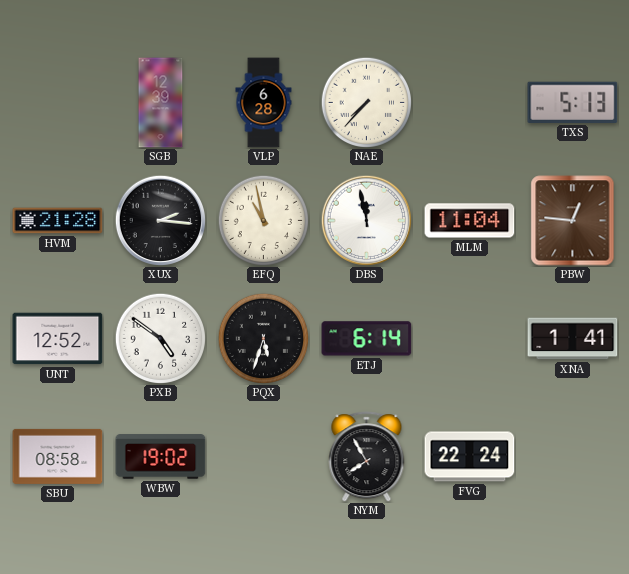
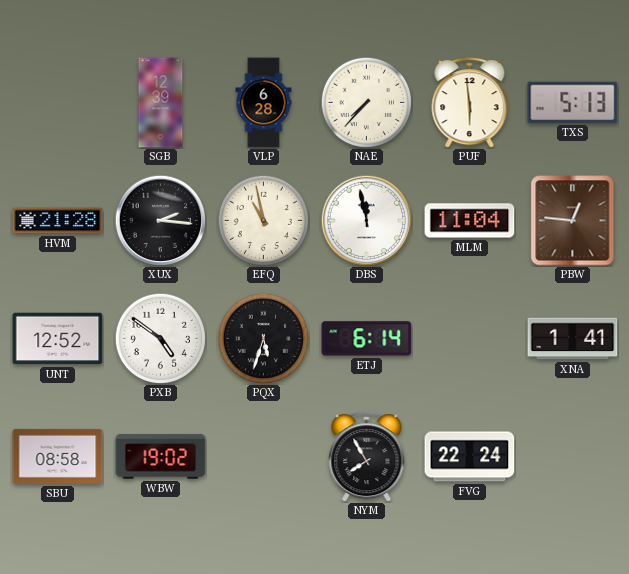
PUF: none -> 5:59
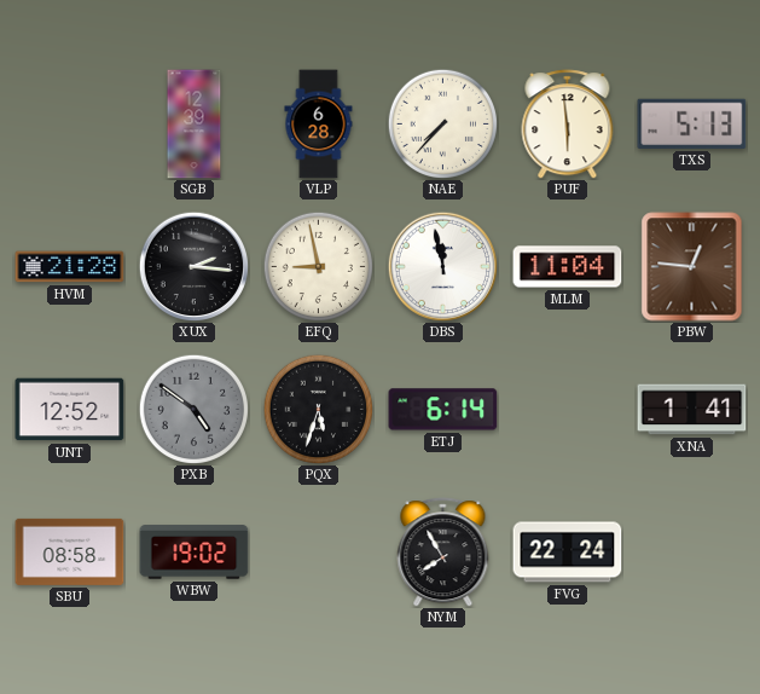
EFQ: 10:58 -> 8:58
PXB dial: white -> grey
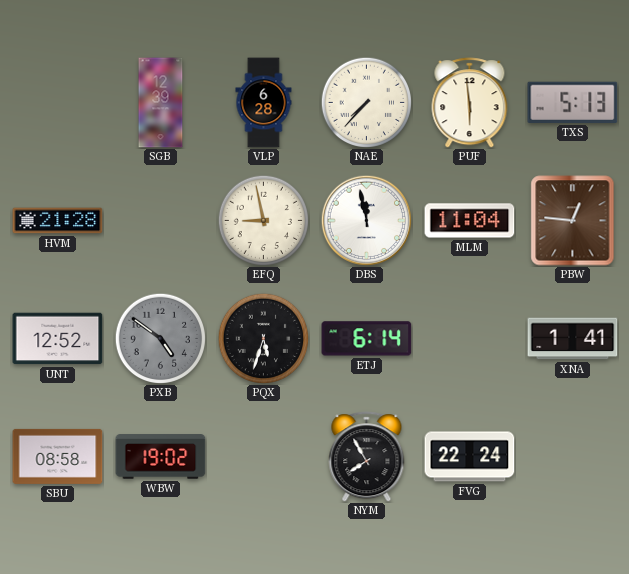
XUX: 2:16 -> none
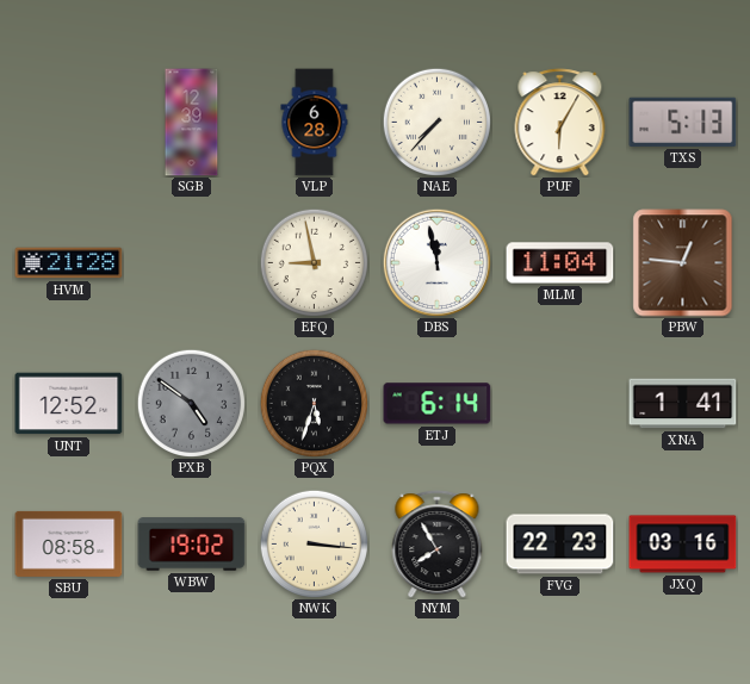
PUF: 5:59 -> 6:05
NWK: none -> 3:16
FVG: 22:24 -> 22:23
JXQ: none -> 03:16
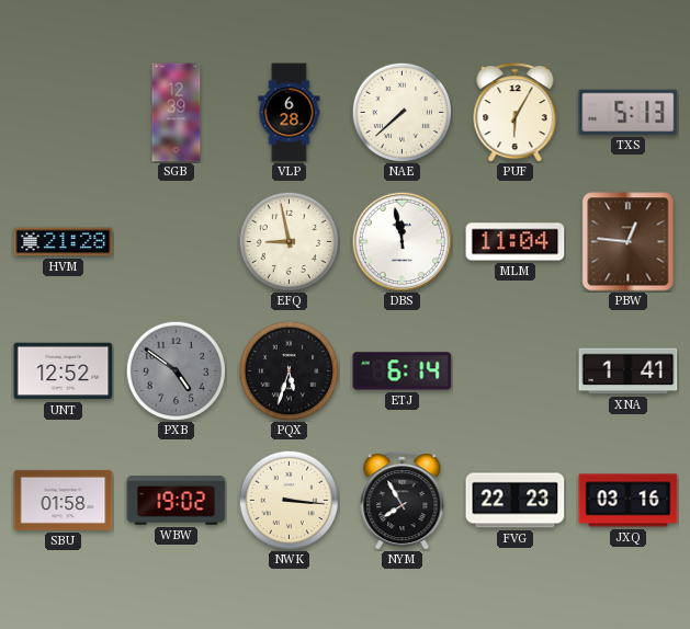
NAE: 7:37 -> 7:38
SBU: 08:58 -> 01:58
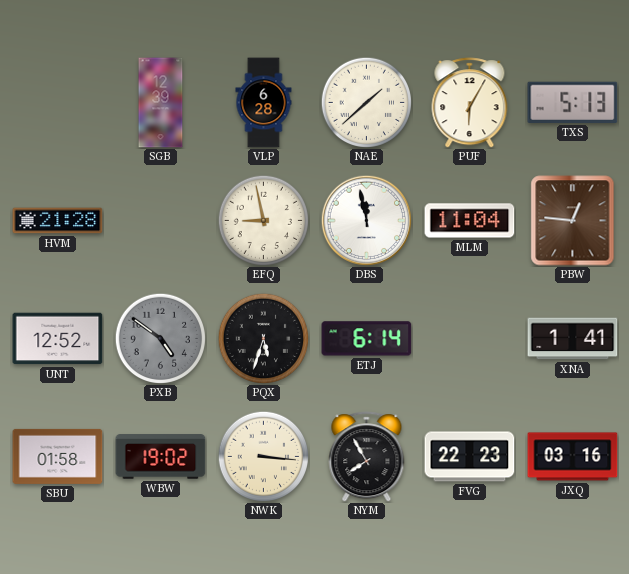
NAE: 7:38 -> 1:38
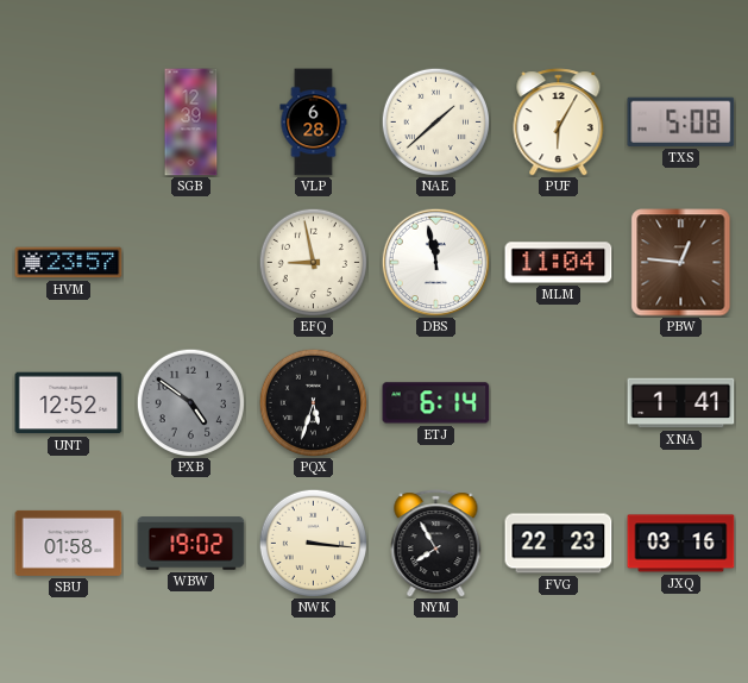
TXS: 5:13 -> 5:08
HVM: 21:28 -> 23:57
